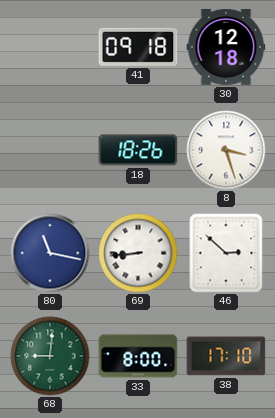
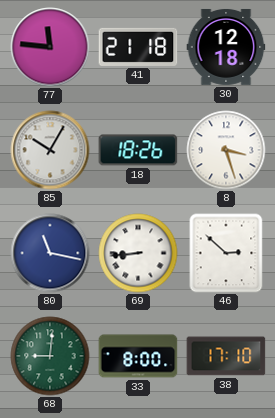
77: none -> 11:46
41: 09:18 -> 21:18
85: none -> 10:05
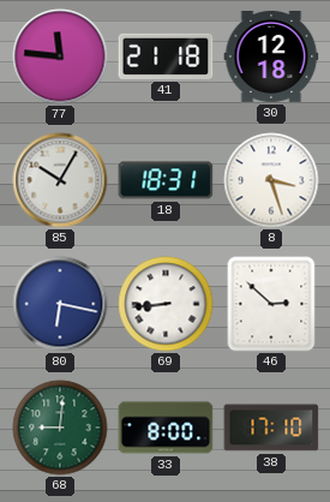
18: 18:26 -> 18:31
80: 11:17 -> 6:17
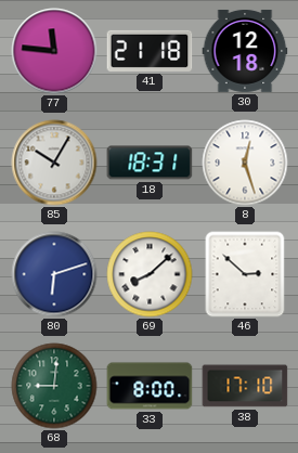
8: 3:27 -> 12:27
80: 6:17 -> 6:12
69: 8:44 -> 8:08
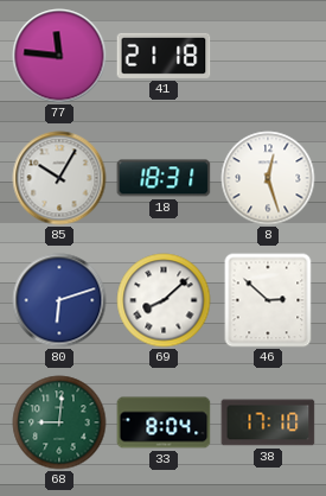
30: 12:18 -> none
33: 8:00 -> 8:04
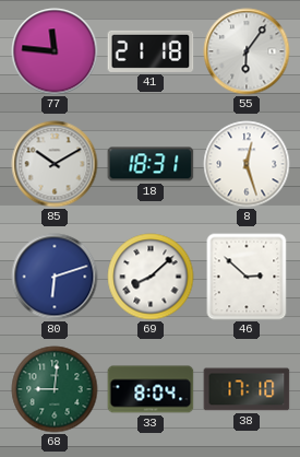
55: none -> 6:06
85: 10:05 -> 10:10
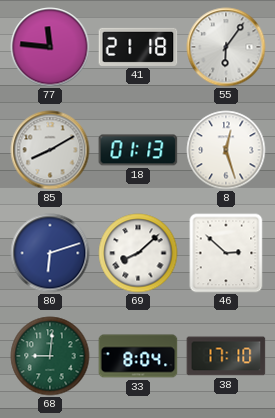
85: 10:10 -> 8:10
18: 18:31 -> 01:13
